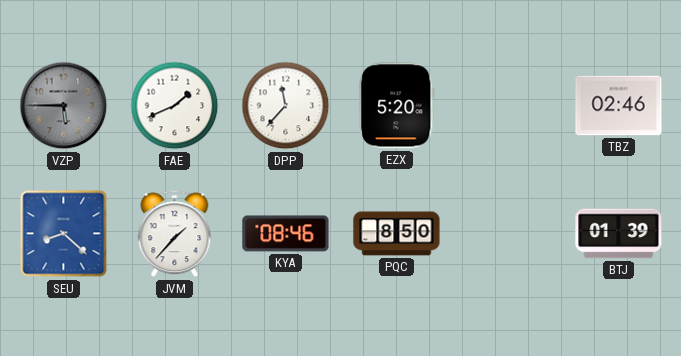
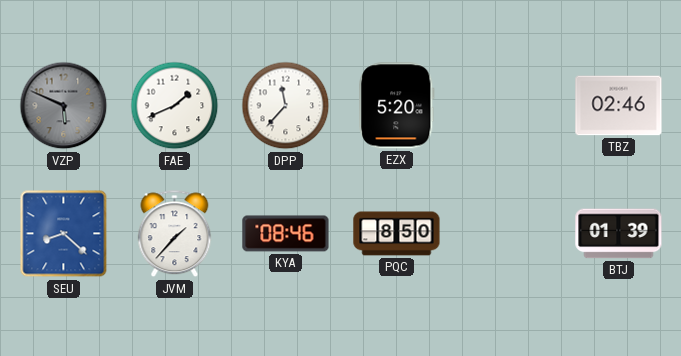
VZP: 5:45 -> 5:49
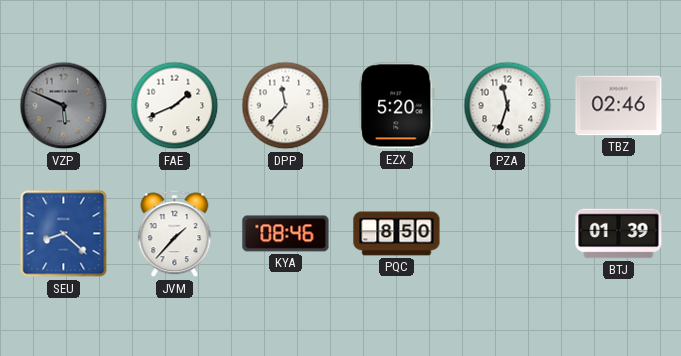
PZA: none -> 11:33
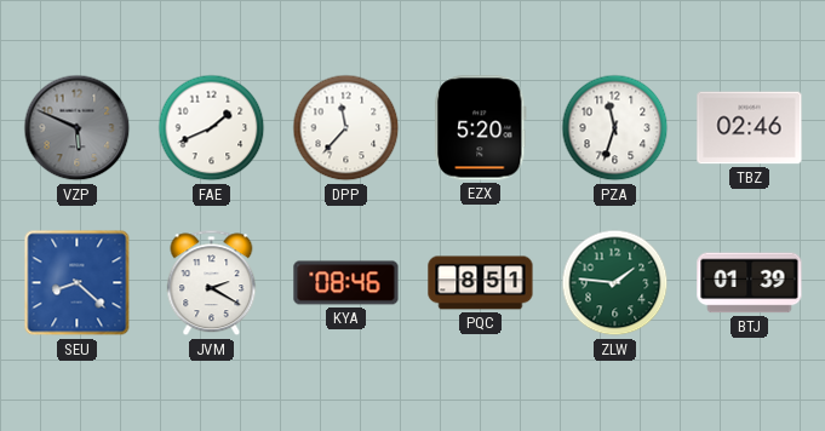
JVM: 1:37 -> 2:20
PQC: 8:50 -> 8:51
ZLW: none -> 1:46
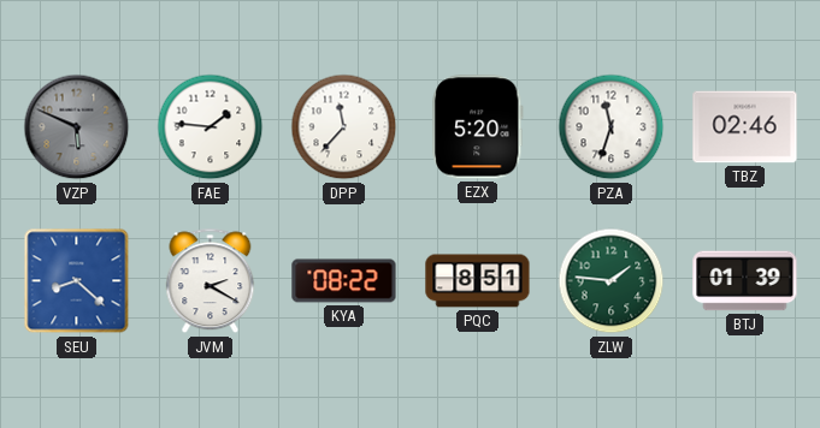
FAE: 1:41 -> 1:46
KYA: 08:46 -> 08:22
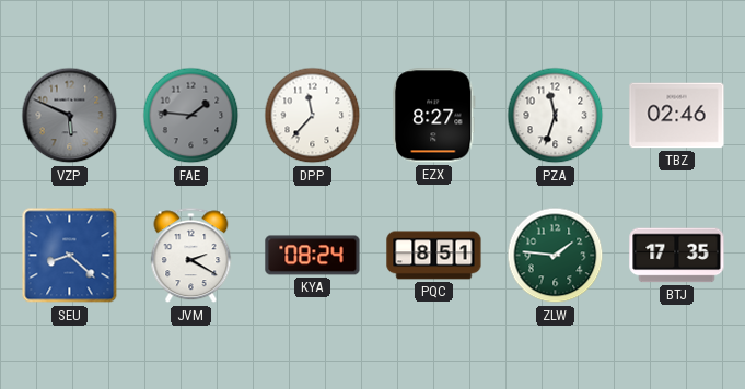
FAE dial: white -> grey
EZX: 5:20 -> 8:27
KYA: 08:22 -> 08:24
BTJ: 01:39 -> 17:35
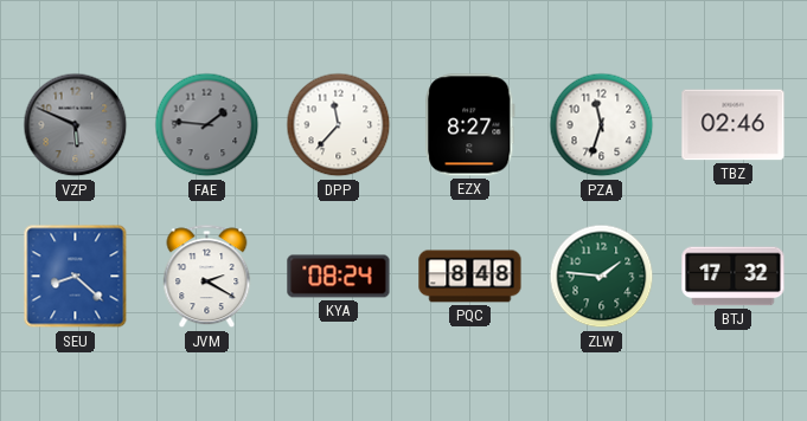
PQC: 8:51 -> 8:48
BTJ: 17:35 -> 17:32
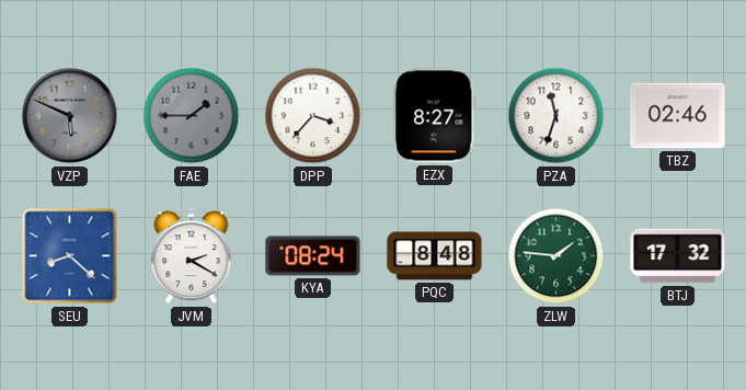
FAE: 1:46 -> 1:45
DPP: 11:37 -> 3:37
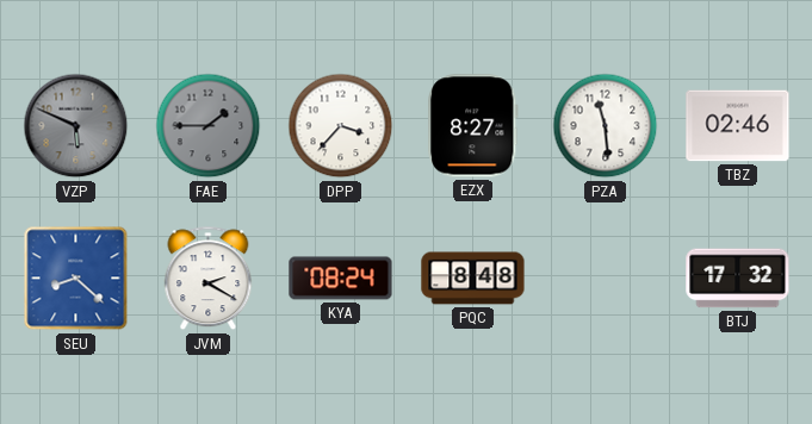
PZA: 11:33 -> 11:29
ZLW: 1:46 -> none
